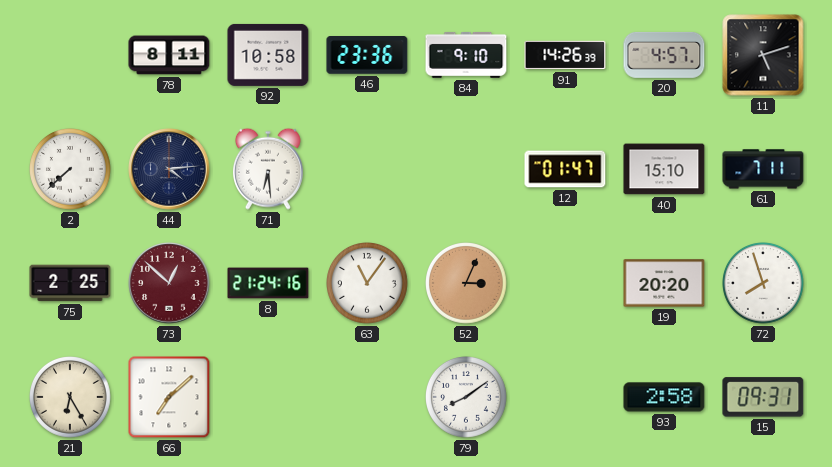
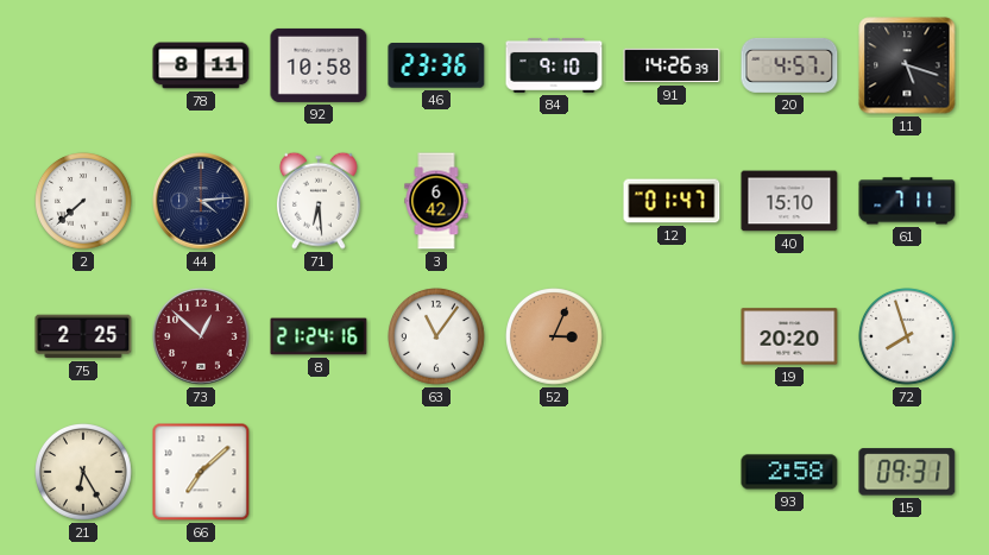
11: 5:12 -> 5:18
3: none -> 6:42
79: 8:09 -> none
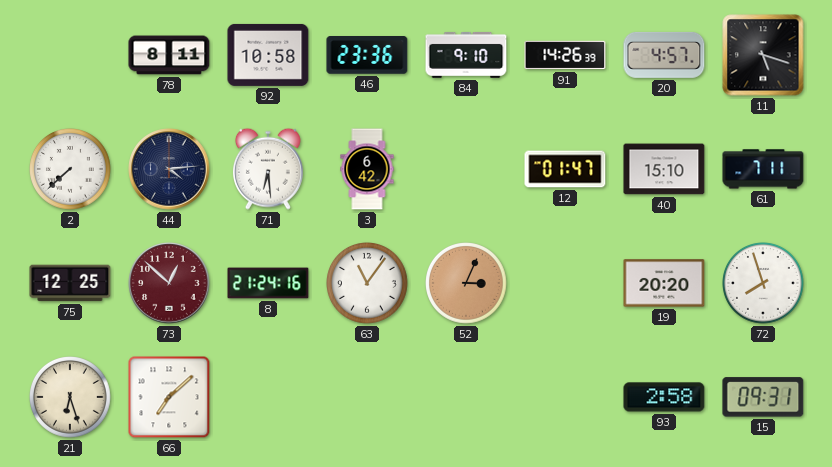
75: 2:25 -> 12:25
21: 6:25 -> 6:27
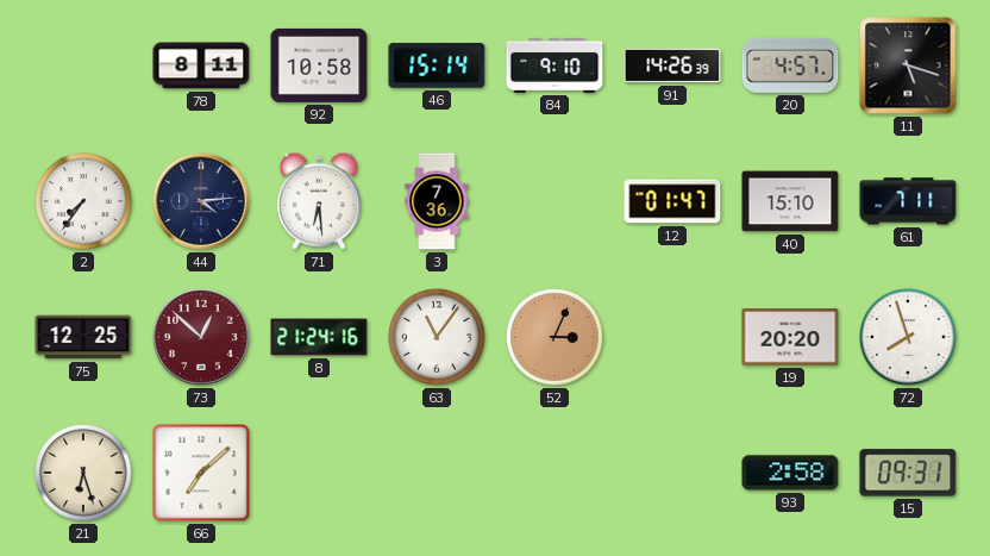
46: 23:36 -> 15:14
2: 7:38 -> 7:36
3: 6:42 -> 7:36
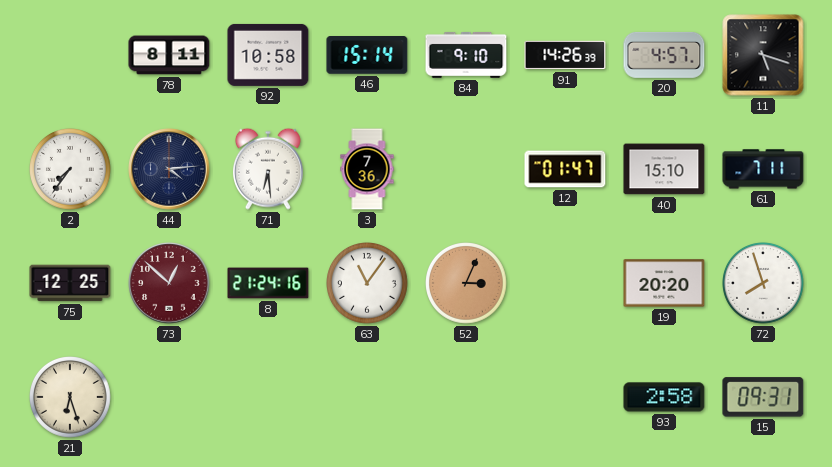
66: 7:08 -> none
